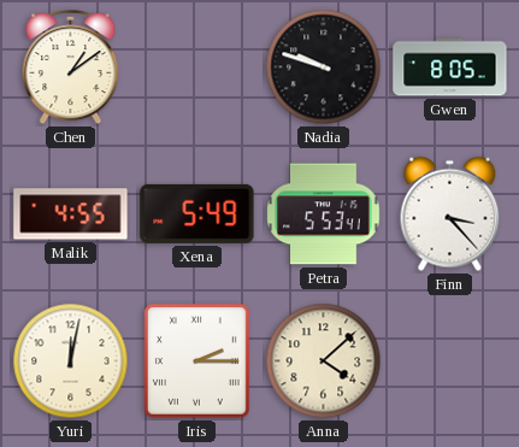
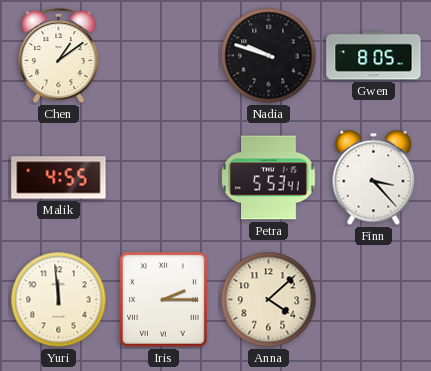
Xena: 5:49 -> none
Yuri: 12:02 -> 11:59
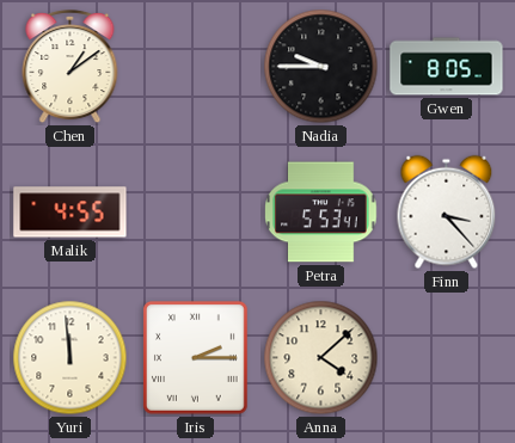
Nadia: 9:48 -> 9:45
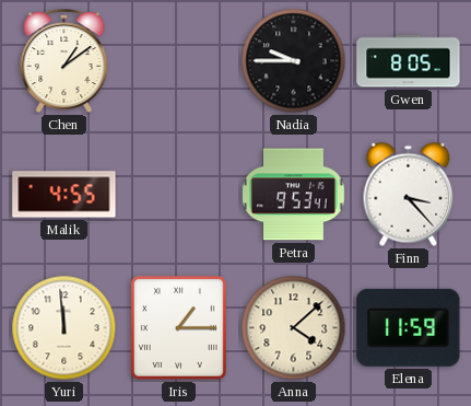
Petra: 5:53 -> 9:53
Iris: 2:15 -> 1:15
Elena: none -> 11:59
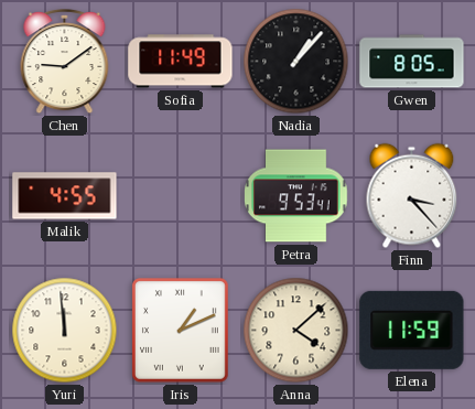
Chen: 1:09 -> 9:09
Sofia: none -> 11:49
Nadia: 9:45 -> 1:07
Iris: 1:15 -> 1:11
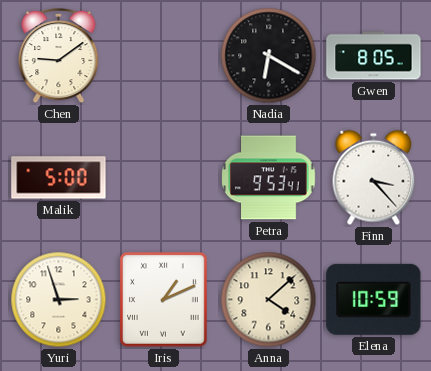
Sofia: 11:49 -> none
Nadia: 1:07 -> 6:20
Malik: 4:55 -> 5:00
Yuri: 11:59 -> 2:57
Elena: 11:59 -> 10:59
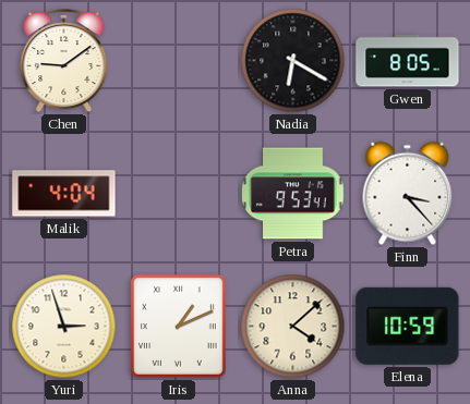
Malik: 5:00 -> 4:04
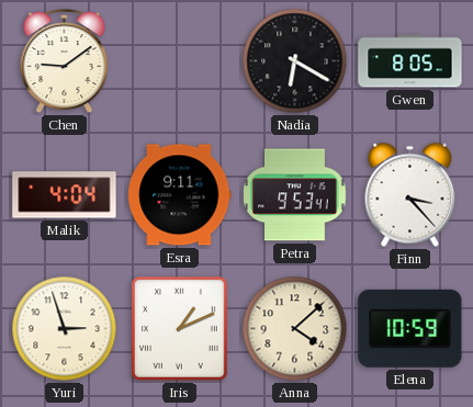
Esra: none -> 9:11
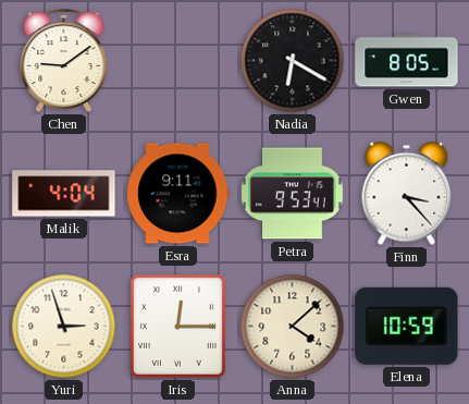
Iris: 1:11 -> 12:15
